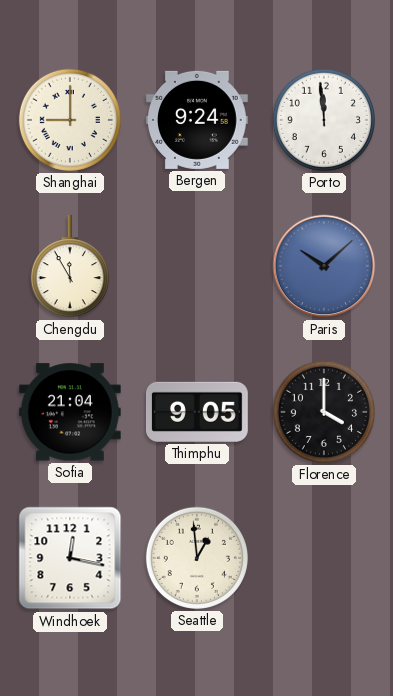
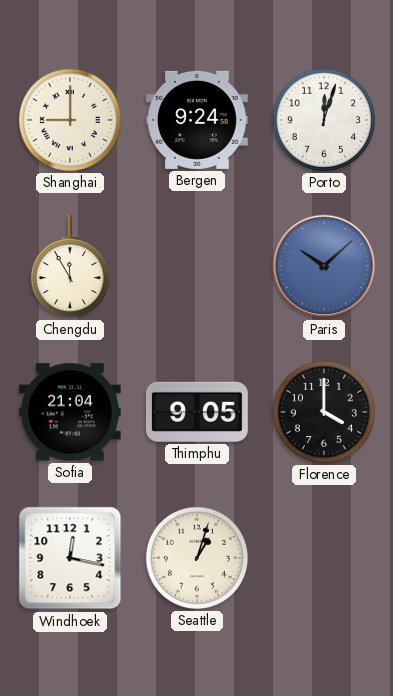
Porto: 11:59 -> 12:03
Seattle: 12:59 -> 1:03
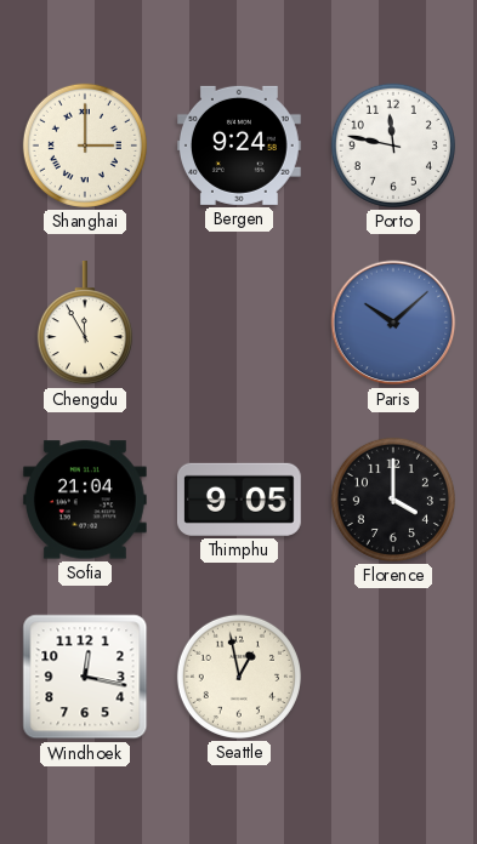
Shanghai: 9:00 -> 3:00
Porto: 12:03 -> 11:47
Seattle: 1:03 -> 12:58
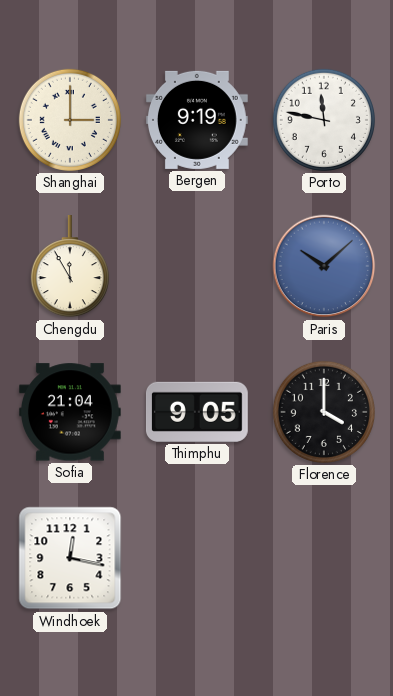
Bergen: 9:24 -> 9:19
Seattle: 12:58 -> none
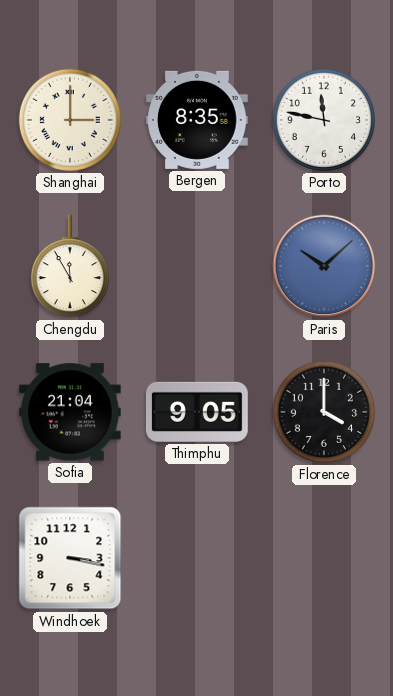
Bergen: 9:19 -> 8:35
Windhoek: 12:17 -> 3:17
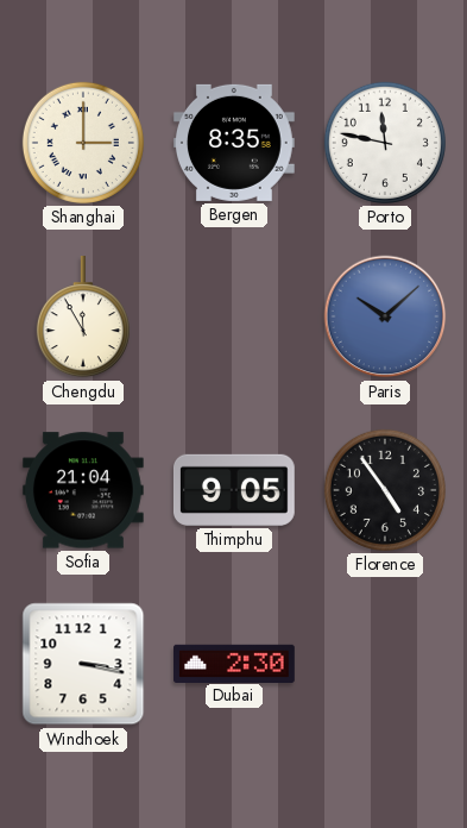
Florence: 4:00 -> 4:54
Dubai: none -> 2:30
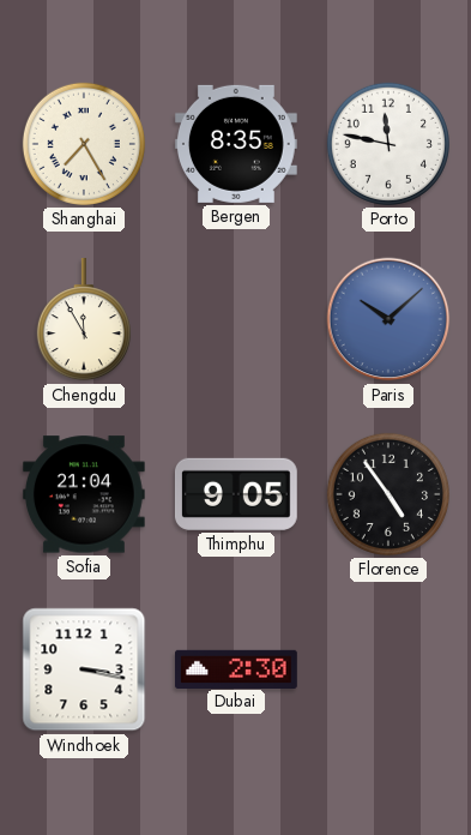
Shanghai: 3:00 -> 7:25
